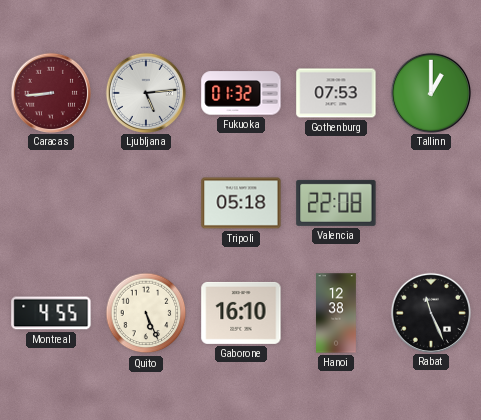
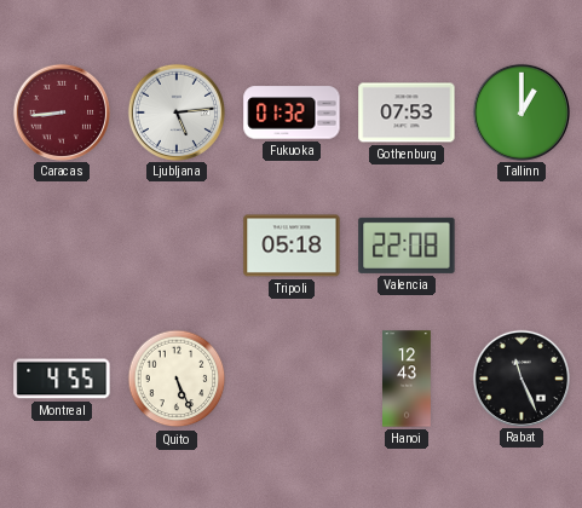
Gaborone: 16:10 -> none
Hanoi: 12:38 -> 12:43
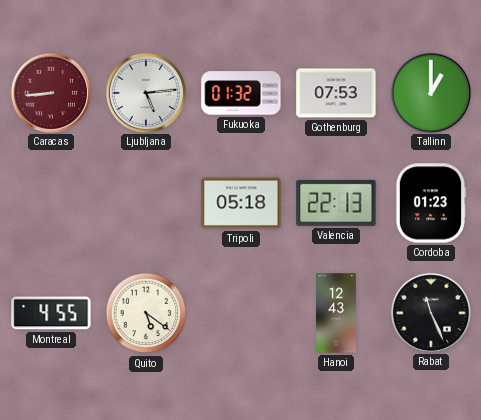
Valencia: 22:08 -> 22:13
Cordoba: none -> 01:23
Quito: 5:26 -> 5:21
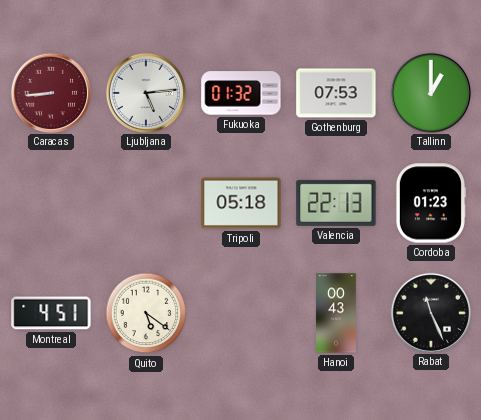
Montreal: 4:55 -> 4:51
Hanoi: 12:43 -> 00:43
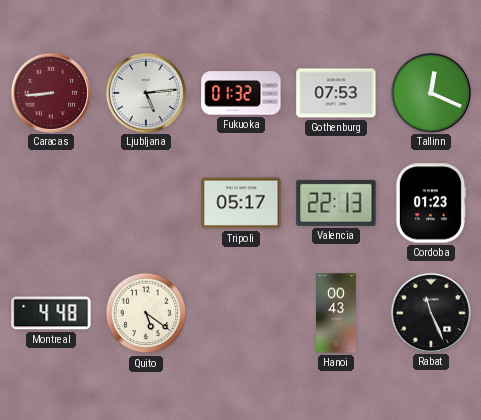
Tallinn: 1:00 -> 12:19
Tripoli: 05:18 -> 05:17
Montreal: 4:51 -> 4:48
